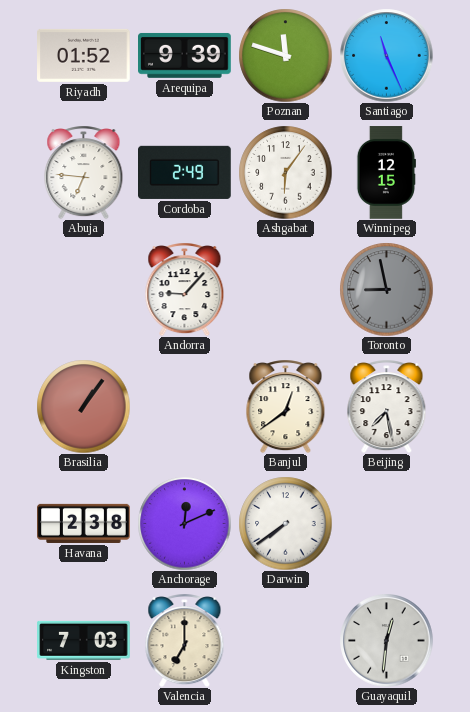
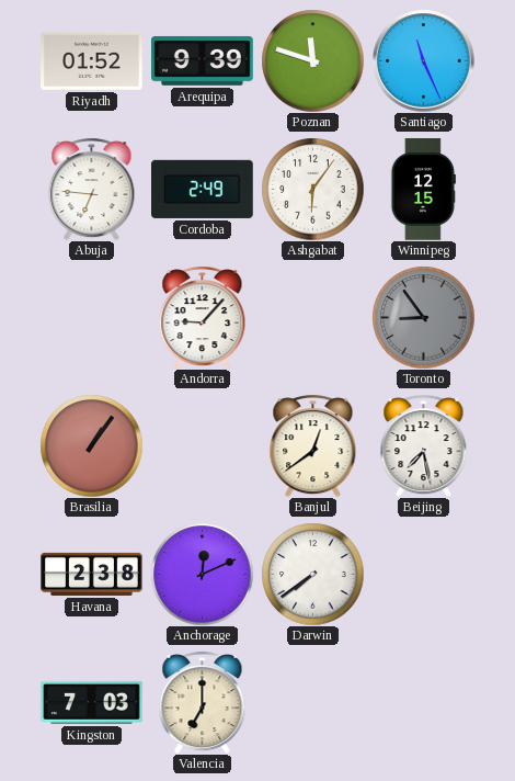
Toronto: 8:58 -> 8:54
Guayaquil: 12:31 -> none
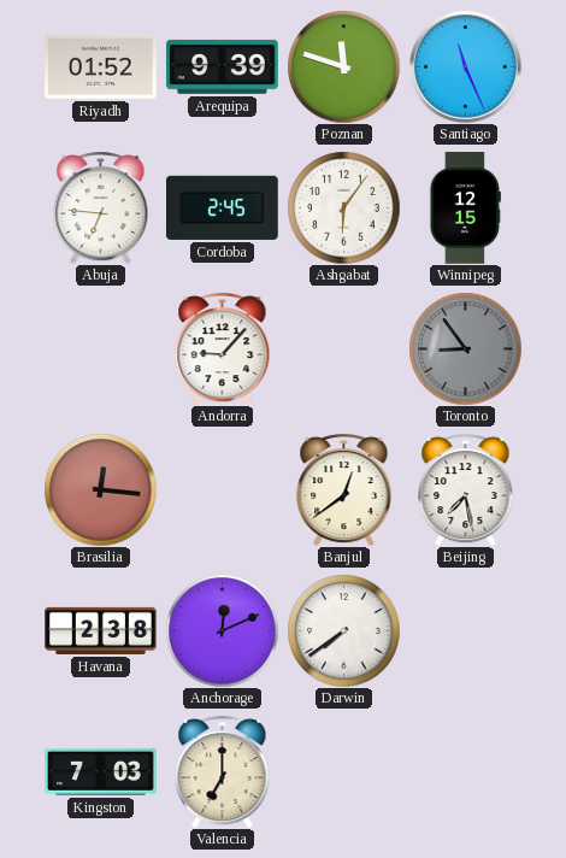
Cordoba: 2:49 -> 2:45
Brasilia: 1:06 -> 12:16
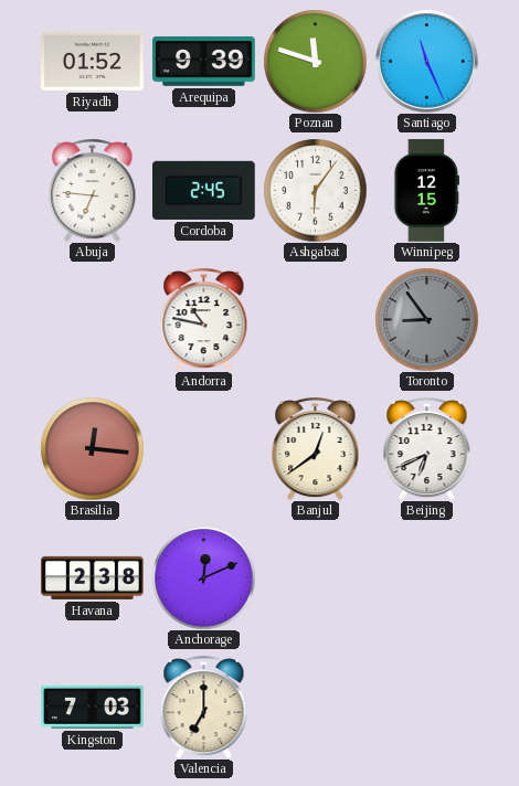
Andorra: 9:07 -> 10:47
Beijing: 7:28 -> 6:41
Darwin: 7:39 -> none
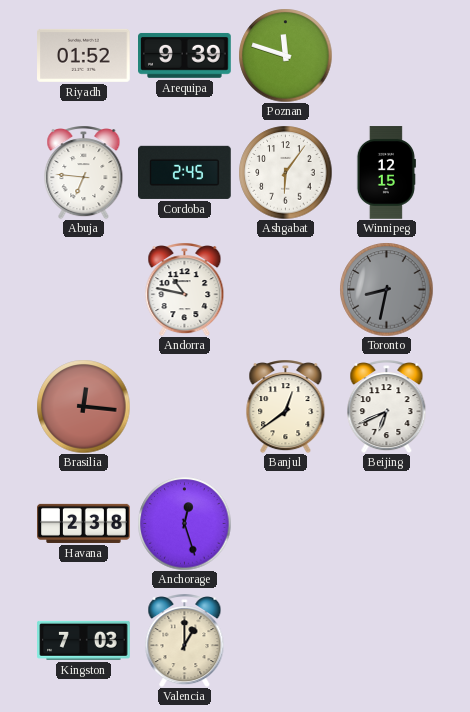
Santiago: 11:26 -> none
Toronto: 8:54 -> 8:32
Anchorage: 12:11 -> 12:27
Valencia: 7:00 -> 1:00
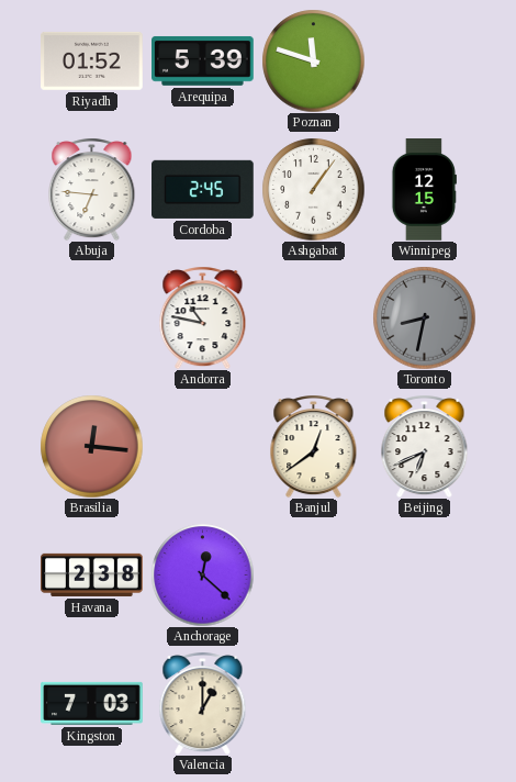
Arequipa: 9:39 -> 5:39
Ashgabat: 6:06 -> 1:06
Anchorage: 12:27 -> 12:22
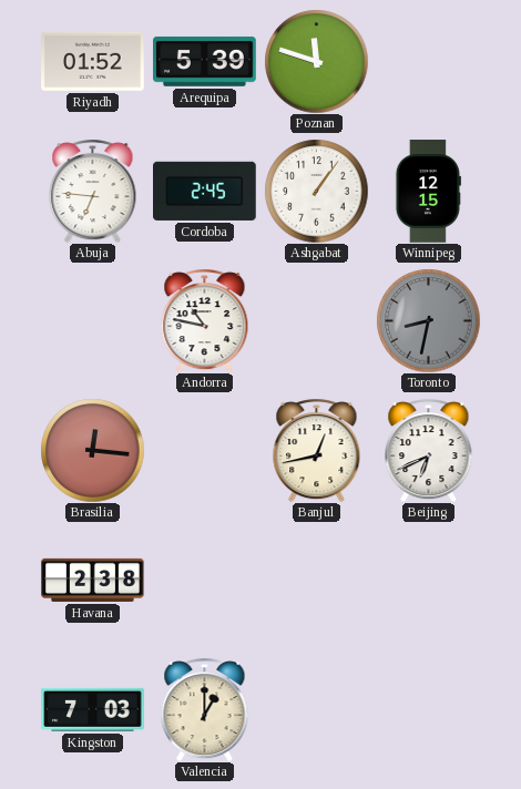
Banjul: 12:39 -> 12:43
Anchorage: 12:22 -> none
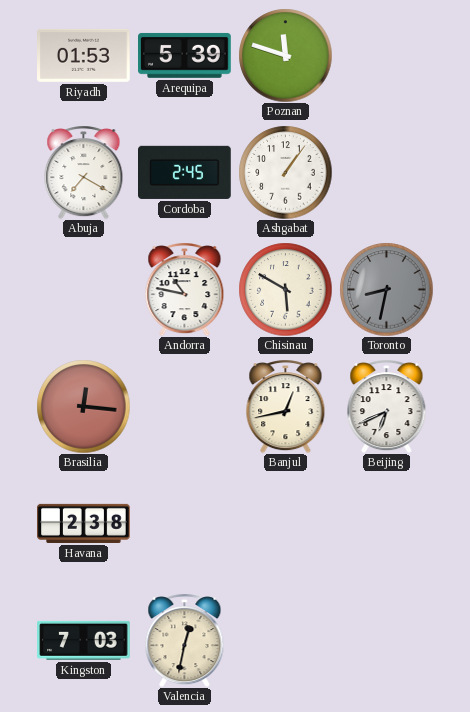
Riyadh: 01:52 -> 01:53
Abuja: 6:46 -> 7:20
Winnipeg: 12:15 -> none
Chisinau: none -> 5:50
Valencia: 1:00 -> 12:32
